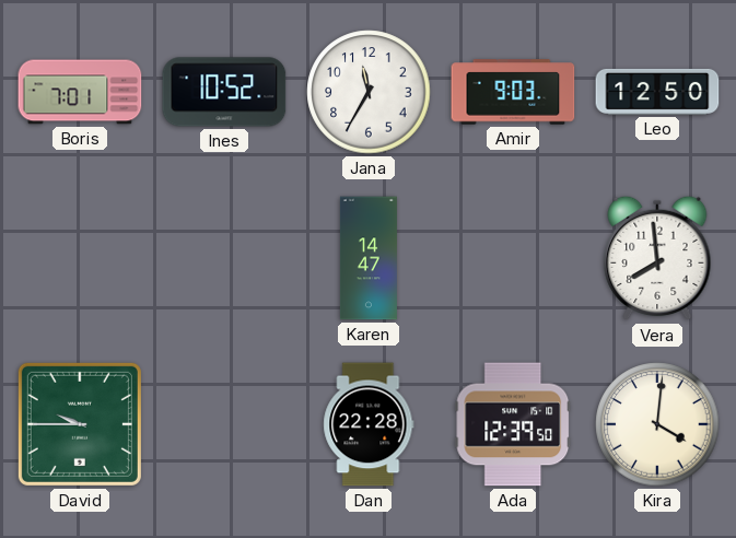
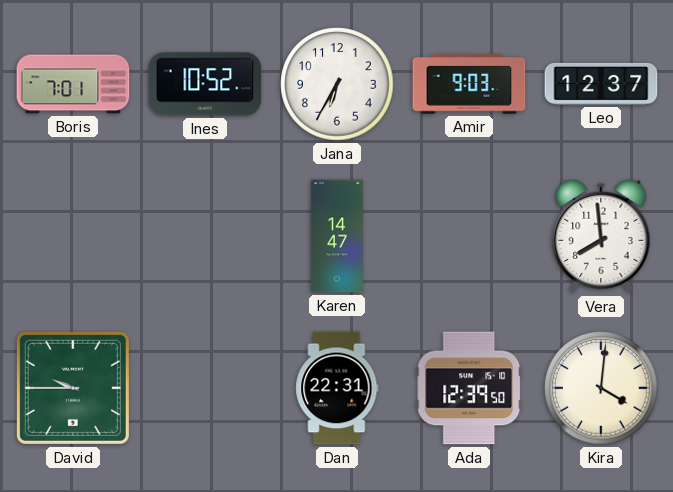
Jana: 11:35 -> 6:35
Leo: 12:50 -> 12:37
Dan: 22:28 -> 22:31
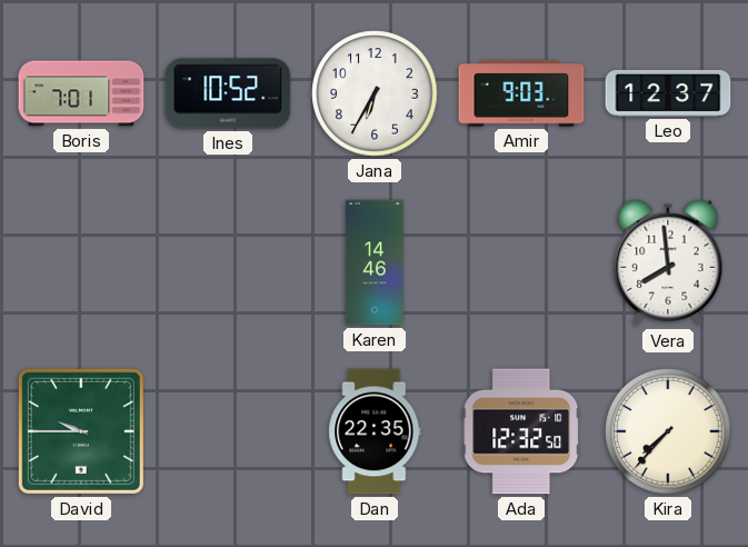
Karen: 14:47 -> 14:46
Dan: 22:31 -> 22:35
Ada: 12:39 -> 12:32
Kira: 4:01 -> 7:37
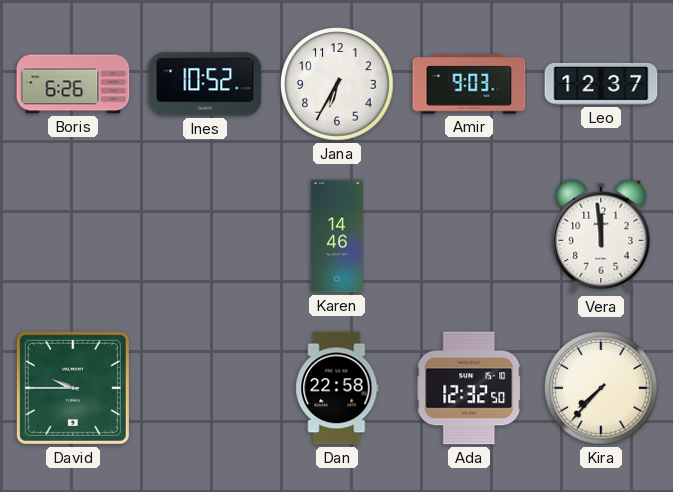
Boris: 7:01 -> 6:26
Vera: 7:59 -> 11:59
Dan: 22:35 -> 22:58
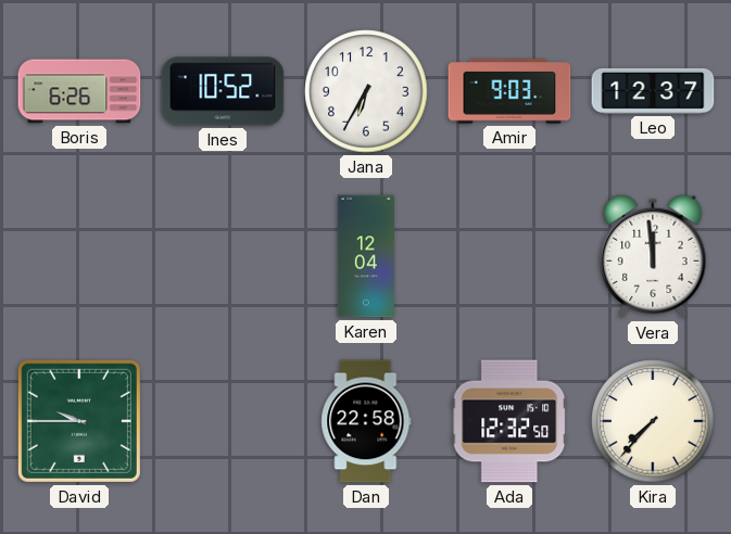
Karen: 14:46 -> 12:04
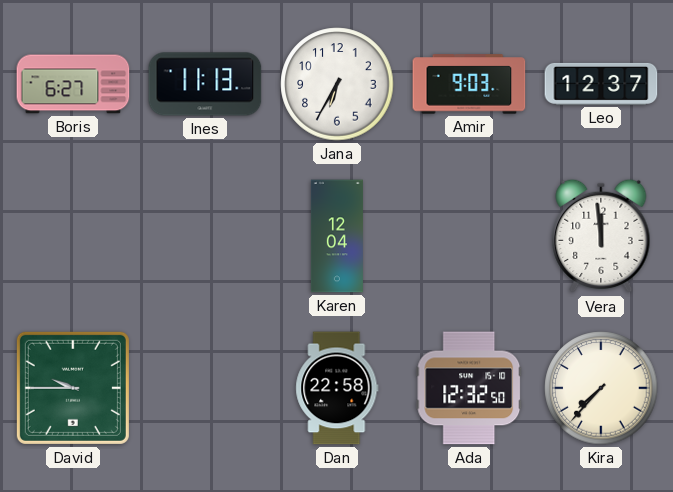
Boris: 6:26 -> 6:27
Ines: 10:52 -> 11:13
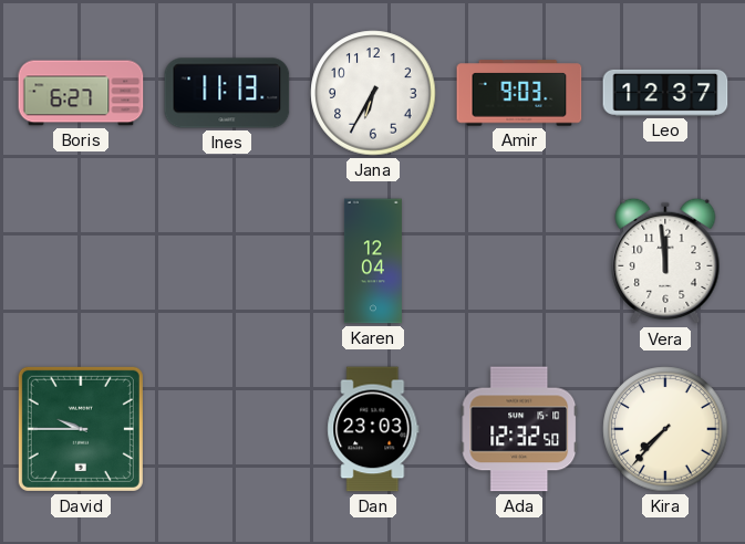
Dan: 22:58 -> 23:03
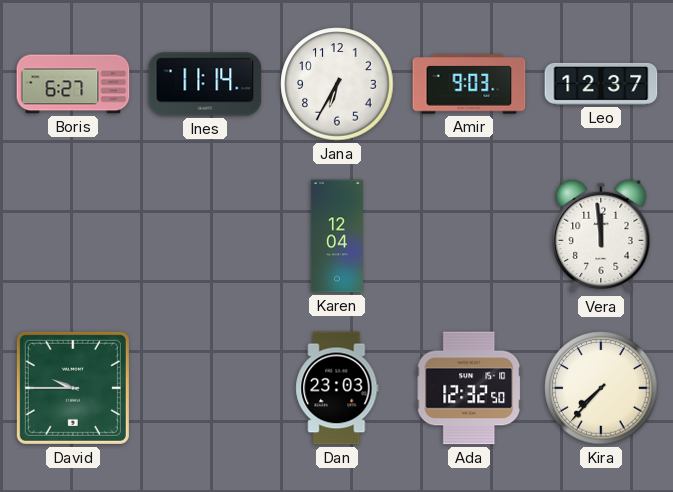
Ines: 11:13 -> 11:14
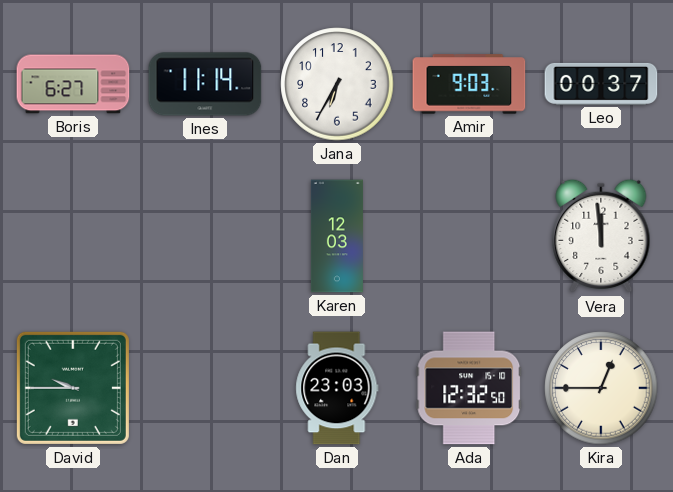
Leo: 12:37 -> 00:37
Karen: 12:04 -> 12:03
Kira: 7:37 -> 12:45
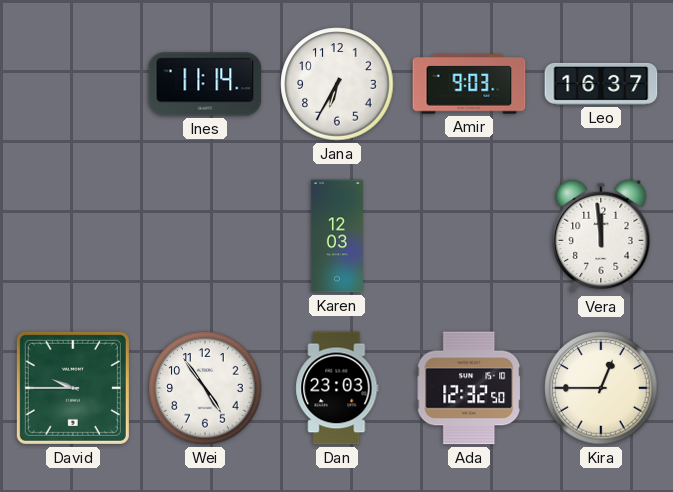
Boris: 6:27 -> none
Leo: 00:37 -> 16:37
Wei: none -> 4:54
